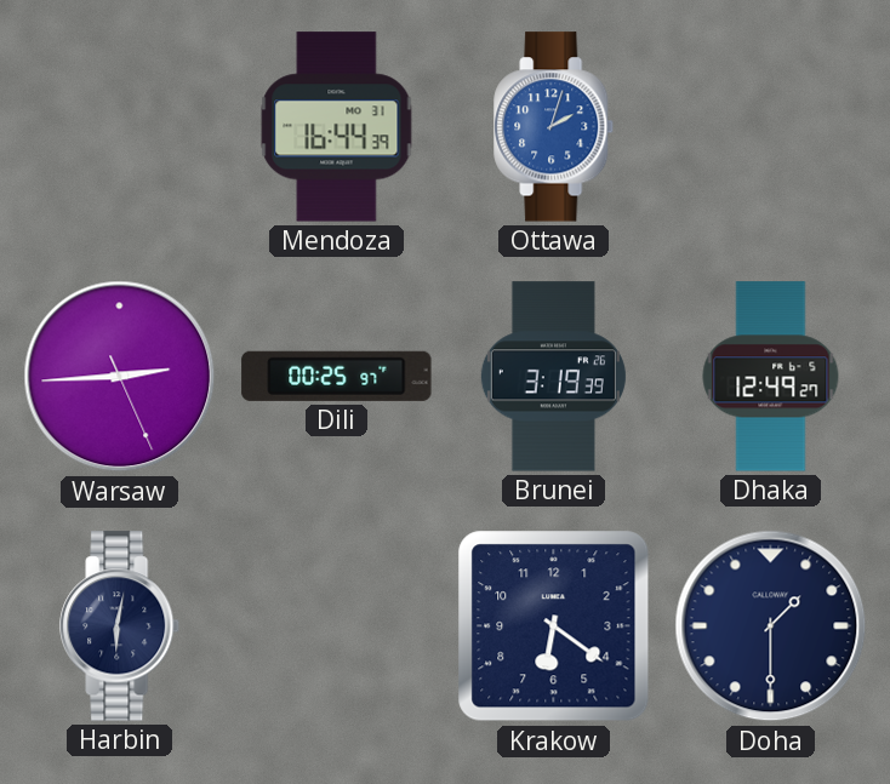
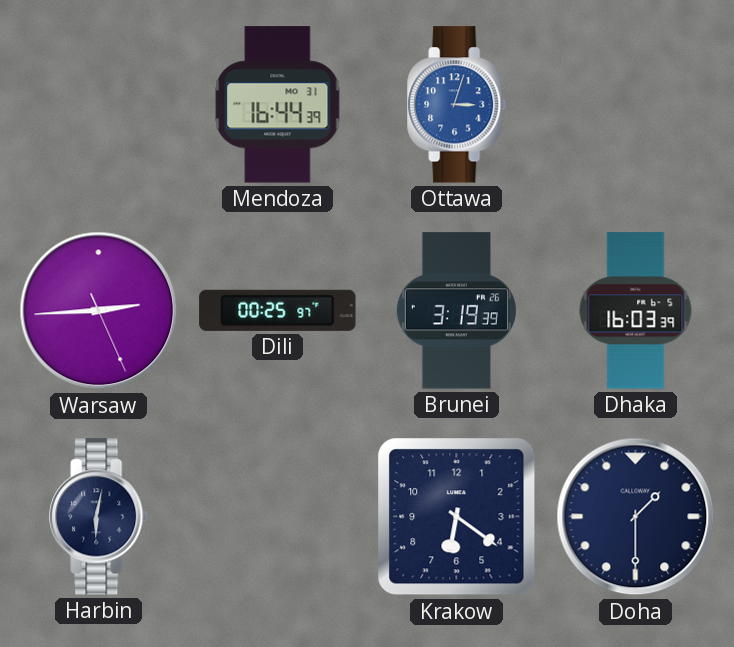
Ottawa: 2:03 -> 3:03
Dhaka: 12:49 -> 16:03
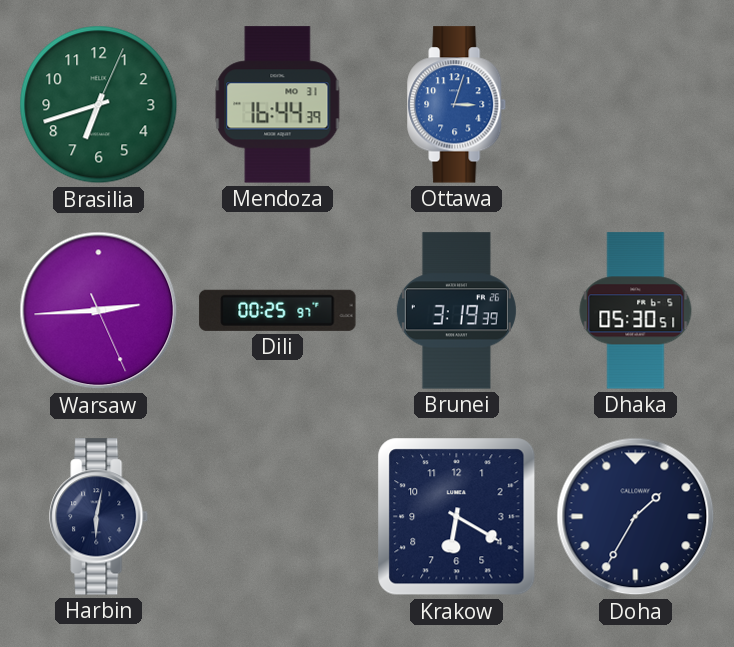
Brasilia: none -> 6:42
Dhaka: 16:03 -> 05:30
Krakow: 6:21 -> 6:20
Doha: 1:30 -> 1:35
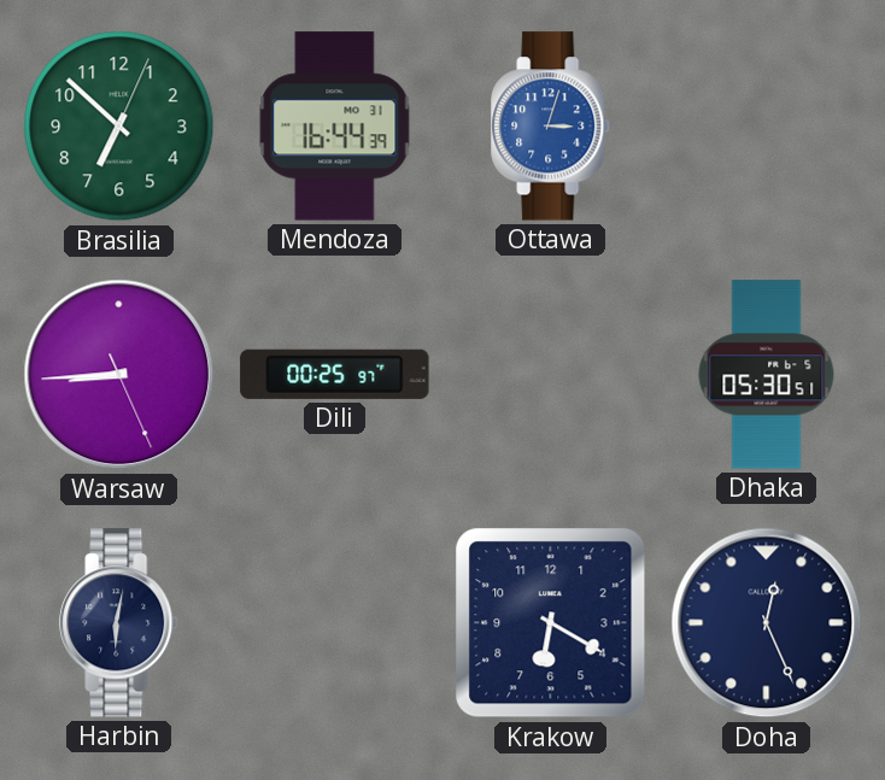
Brasilia: 6:42 -> 6:52
Warsaw: 2:44 -> 8:44
Brunei: 3:19 -> none
Doha: 1:35 -> 12:26
